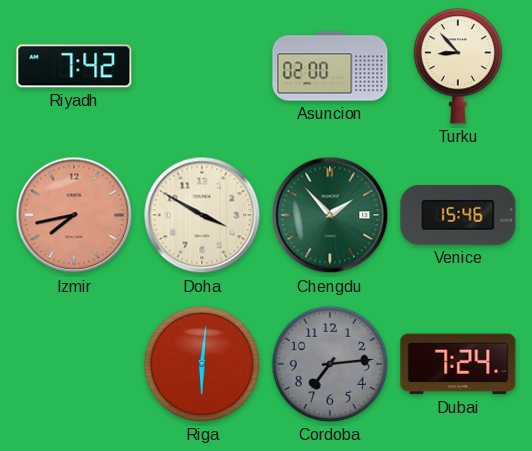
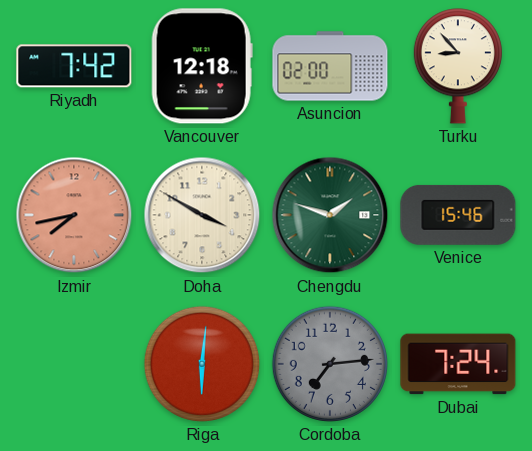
Vancouver: none -> 12:18
Chengdu: 1:53 -> 1:48
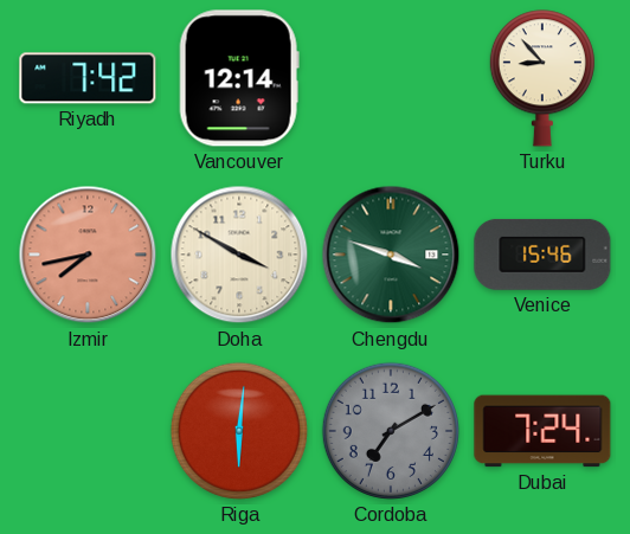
Vancouver: 12:18 -> 12:14
Asuncion: 02:00 -> none
Chengdu: 1:48 -> 3:48
Cordoba: 7:14 -> 7:10
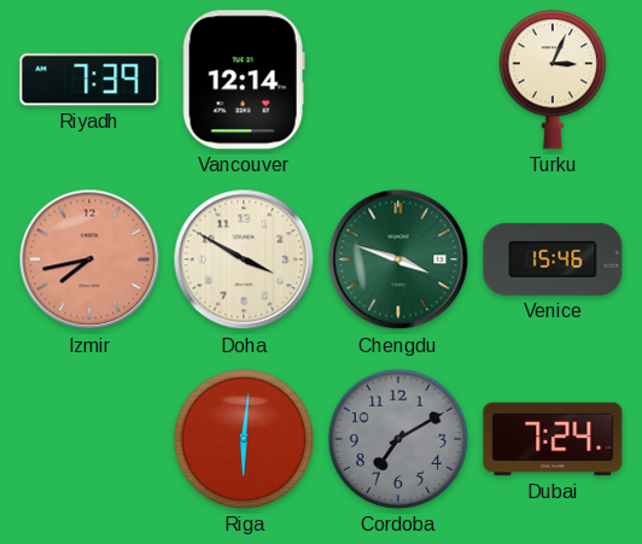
Riyadh: 7:42 -> 7:39
Turku: 8:53 -> 3:04
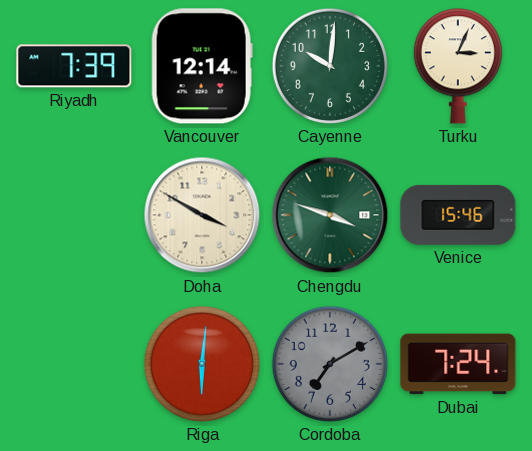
Cayenne: none -> 10:01
Izmir: 7:43 -> none
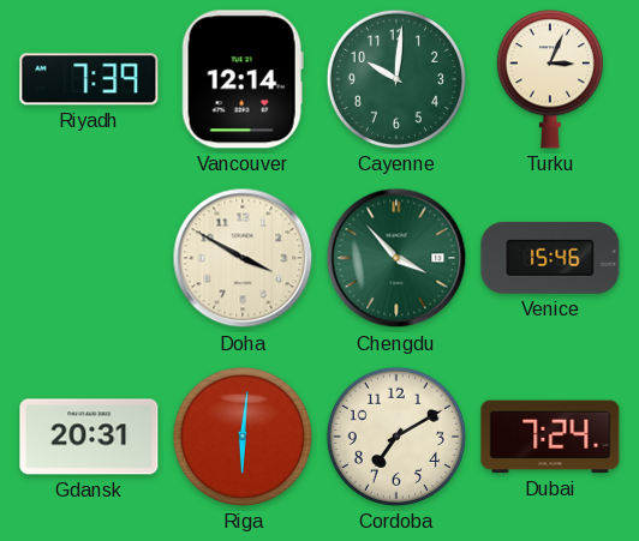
Chengdu: 3:48 -> 3:53
Gdansk: none -> 20:31
Cordoba dial: grey -> cream
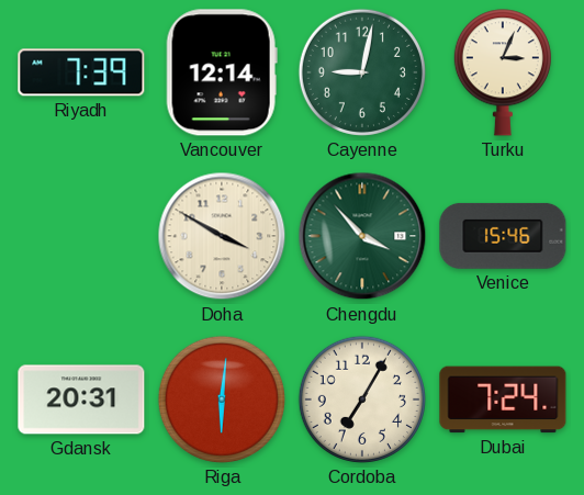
Cayenne: 10:01 -> 9:02
Cordoba: 7:10 -> 7:05
